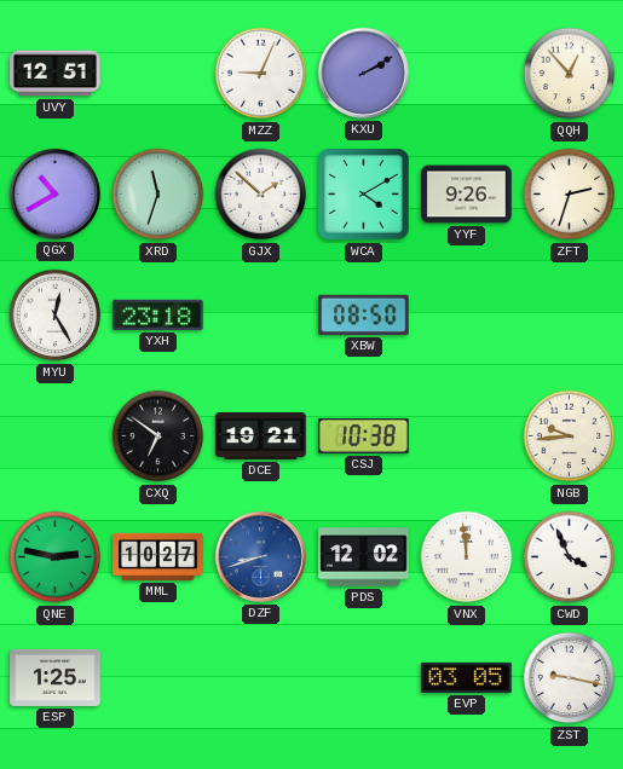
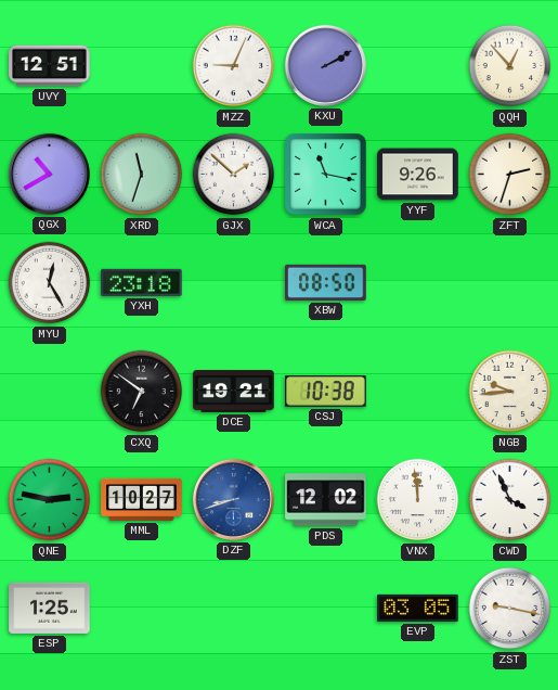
WCA: 4:10 -> 11:17
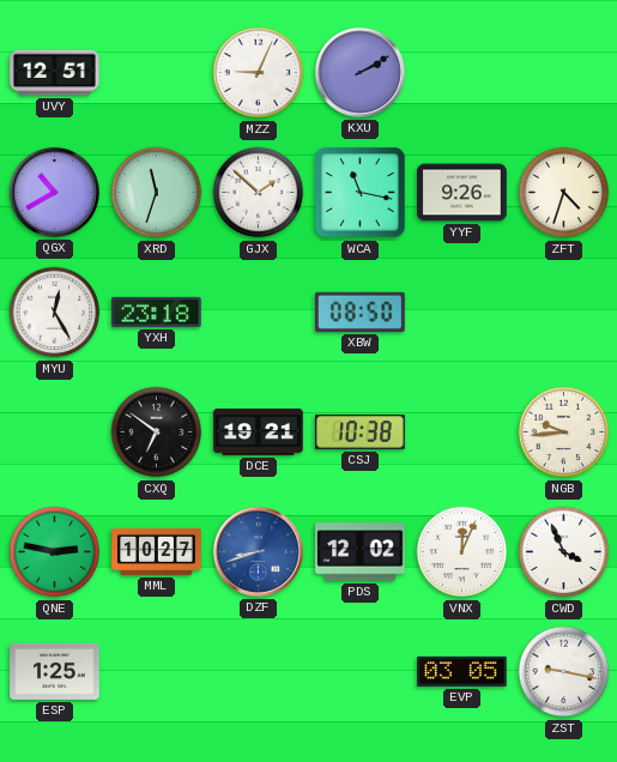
QQH: 12:53 -> none
ZFT: 2:33 -> 4:33
VNX: 11:59 -> 12:04
